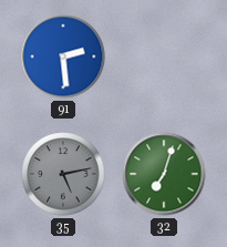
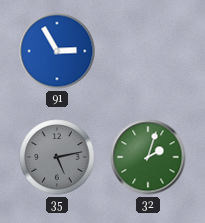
91: 2:29 -> 2:55
32: 7:03 -> 2:03
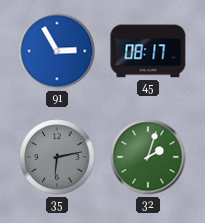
45: none -> 08:17
35: 5:13 -> 6:13
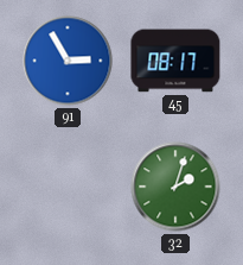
35: 6:13 -> none
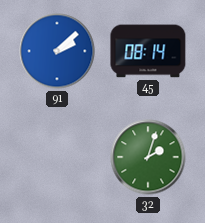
91: 2:55 -> 2:08
45: 08:17 -> 08:14
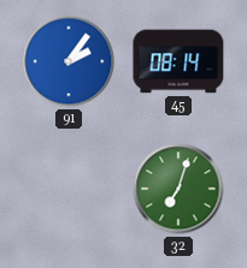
91: 2:08 -> 2:06
32: 2:03 -> 7:03
